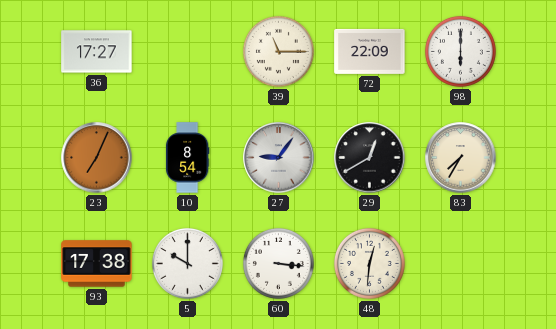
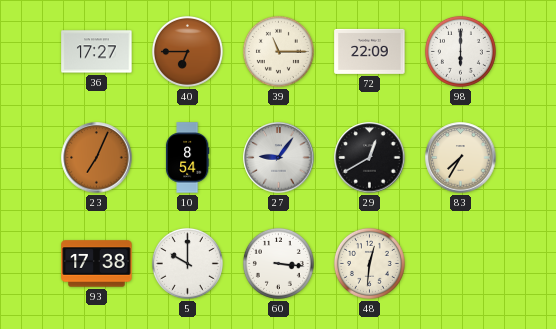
40: none -> 6:45
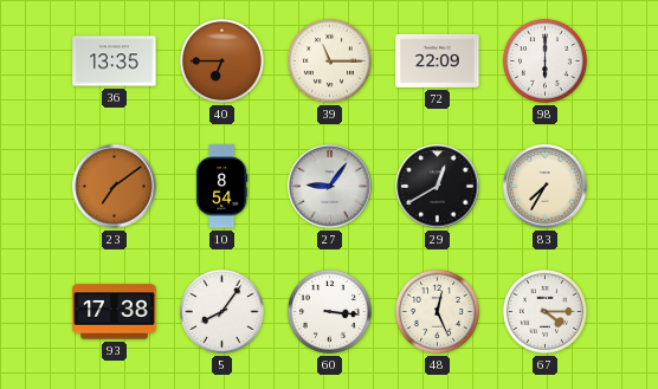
36: 17:27 -> 13:35
23: 7:04 -> 7:09
5: 10:00 -> 8:06
48: 12:31 -> 12:26
67: none -> 4:15
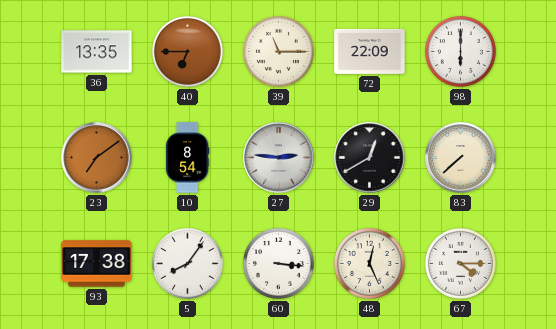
27: 9:06 -> 2:46
83: 7:35 -> 7:38
